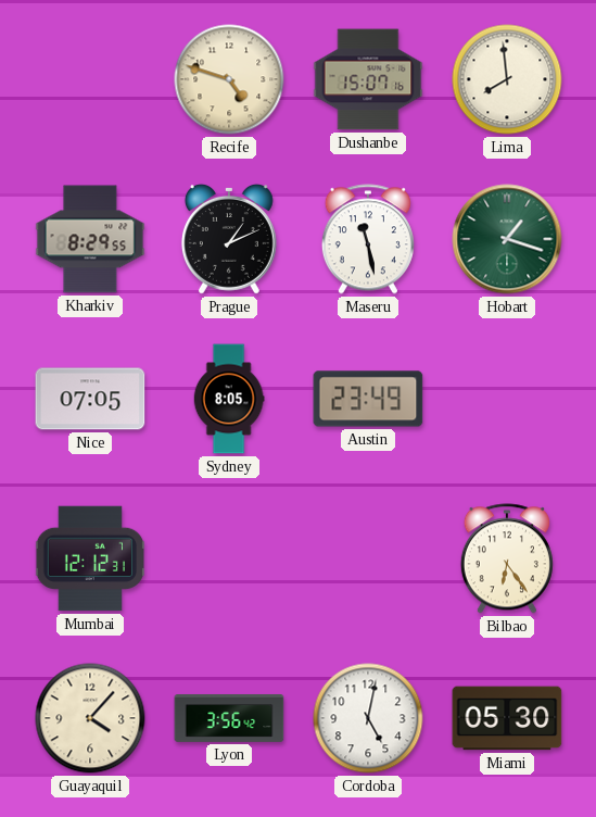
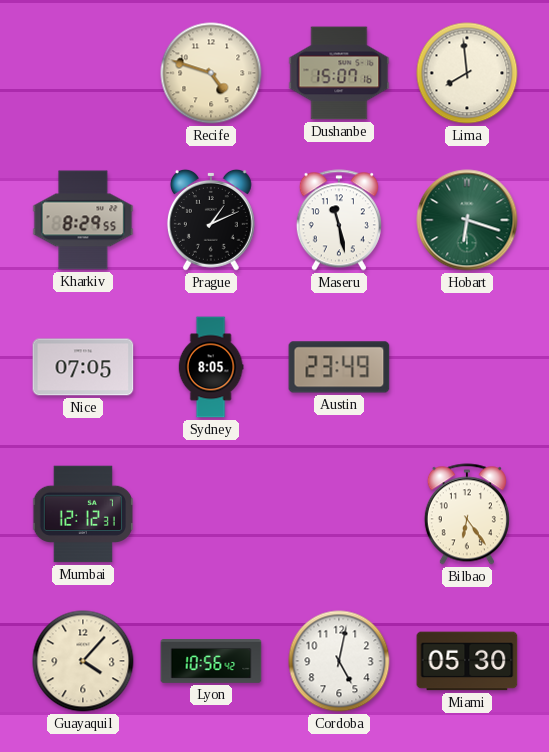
Hobart: 1:18 -> 6:18
Lyon: 3:56 -> 10:56
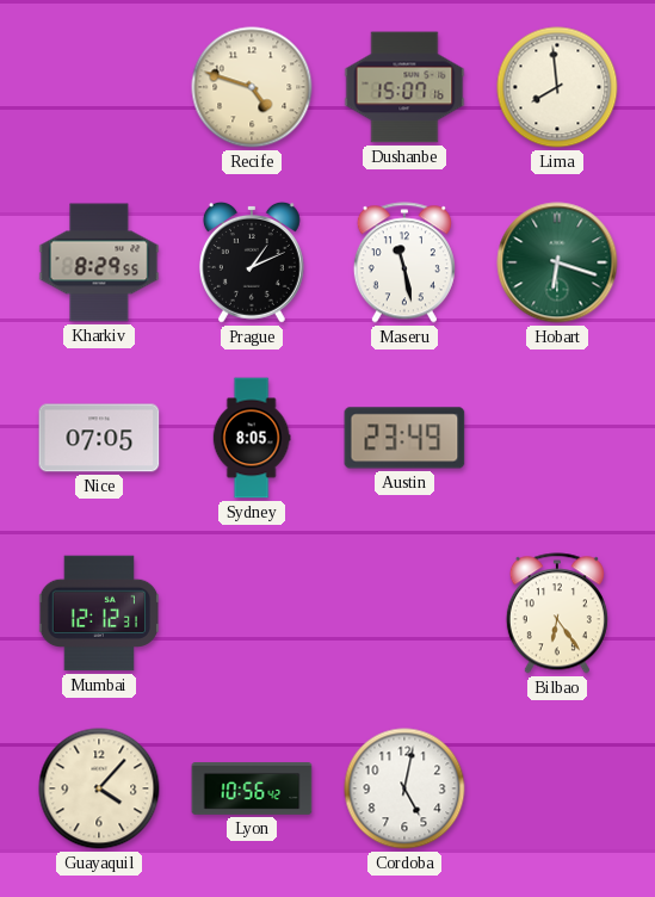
Miami: 05:30 -> none
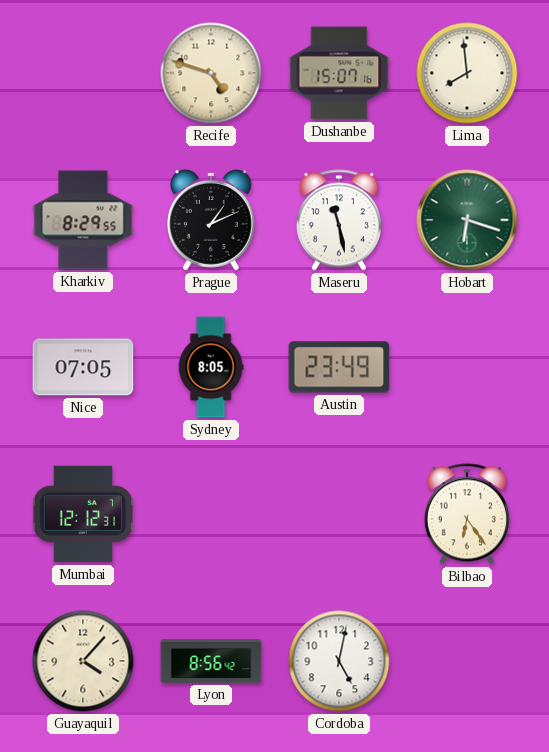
Lyon: 10:56 -> 8:56
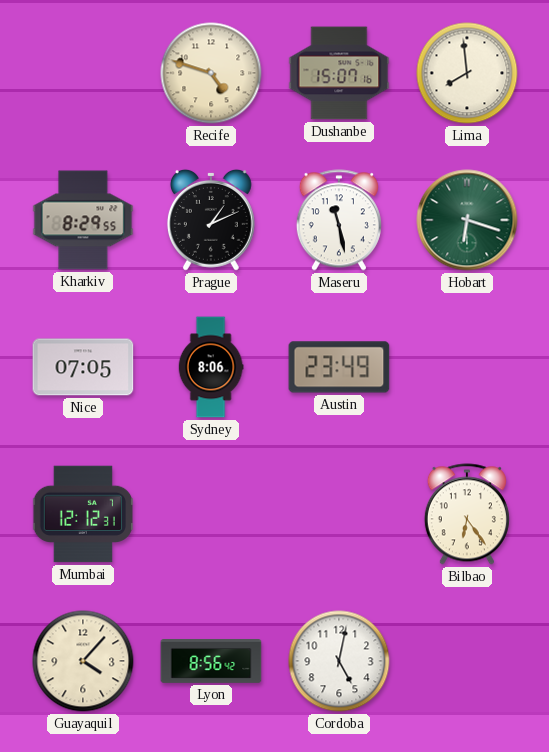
Sydney: 8:05 -> 8:06
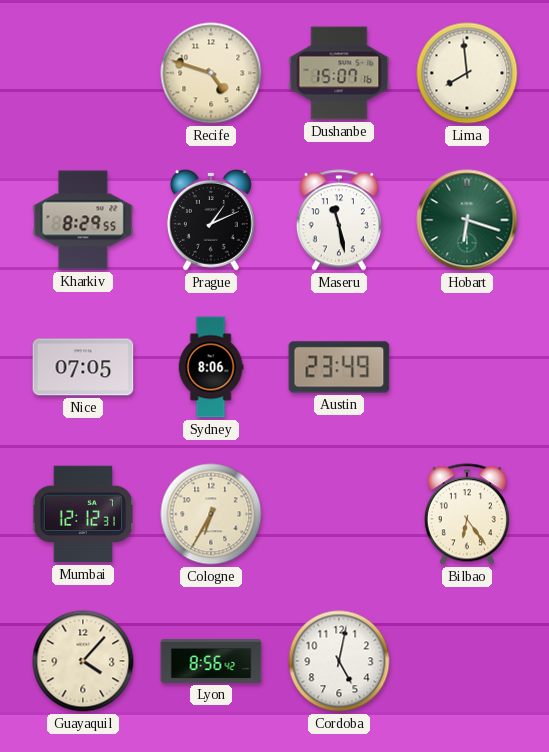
Cologne: none -> 6:35
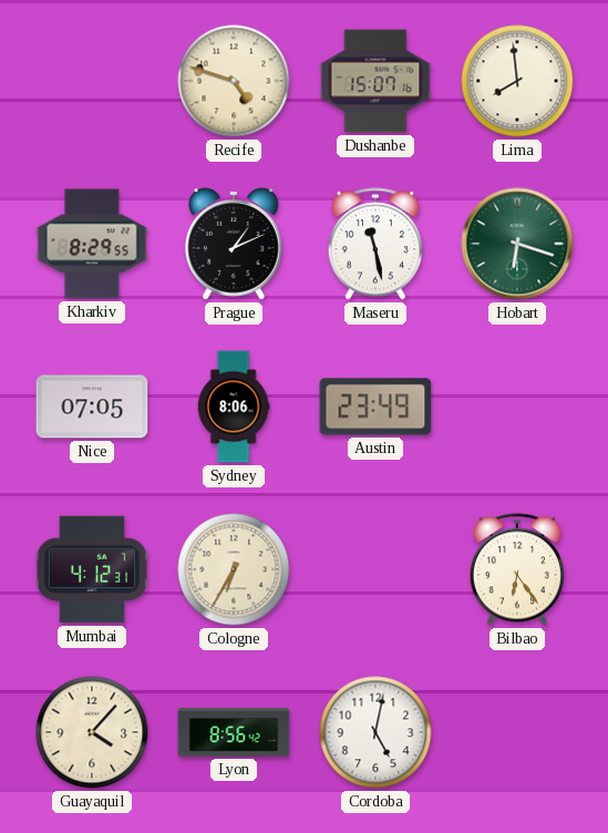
Mumbai: 12:12 -> 4:12
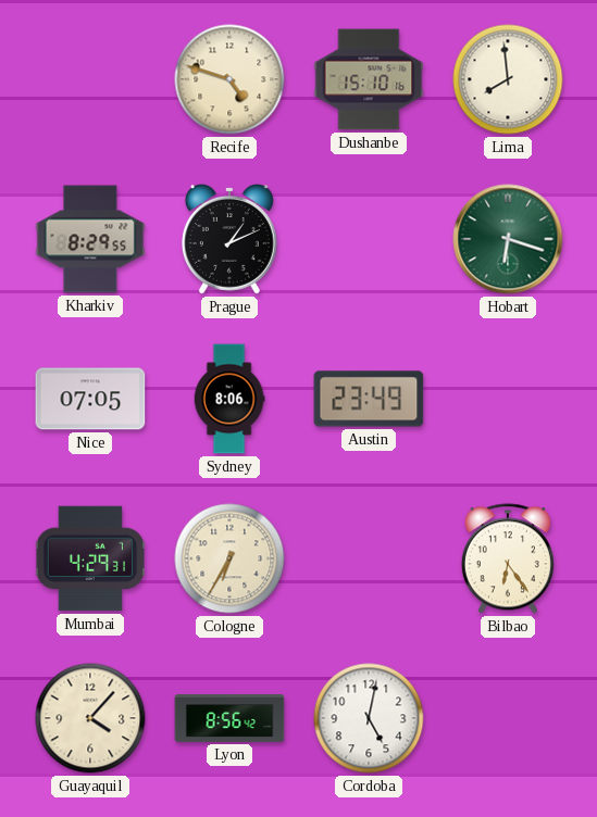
Dushanbe: 15:07 -> 15:10
Maseru: 11:28 -> none
Mumbai: 4:12 -> 4:29
